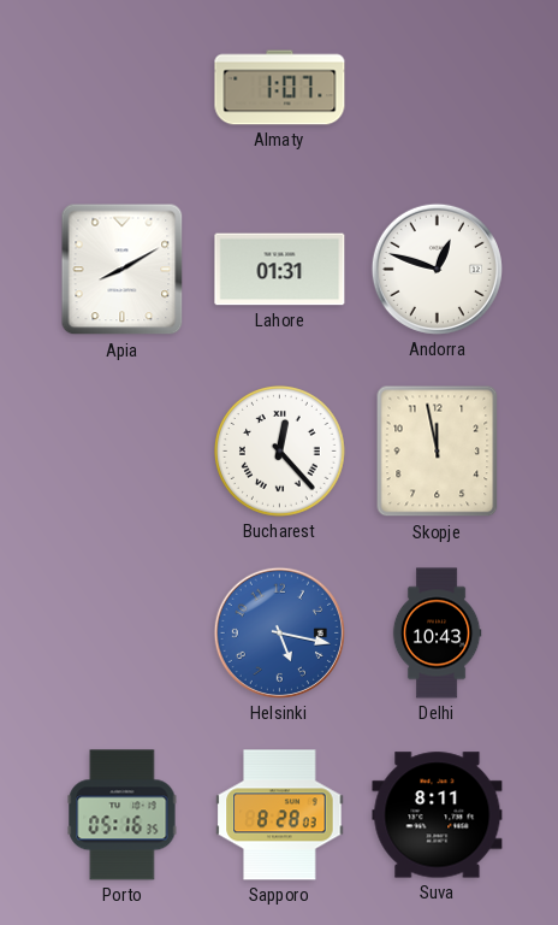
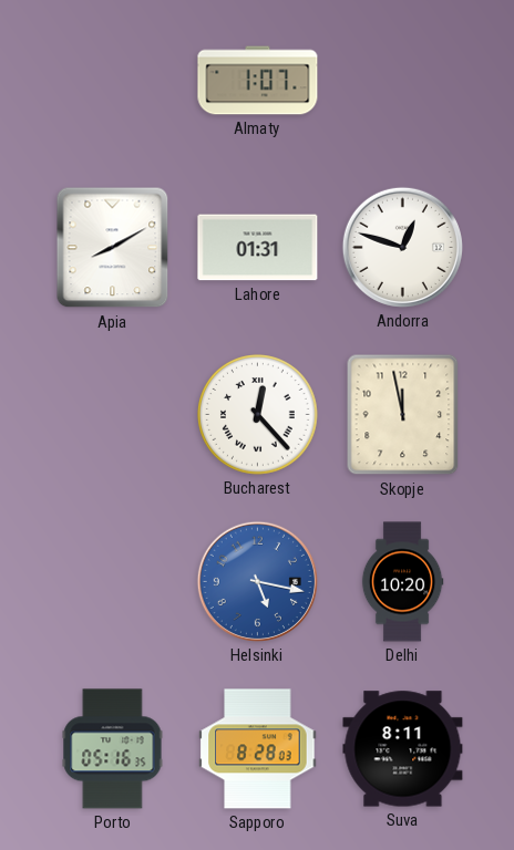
Delhi: 10:43 -> 10:20
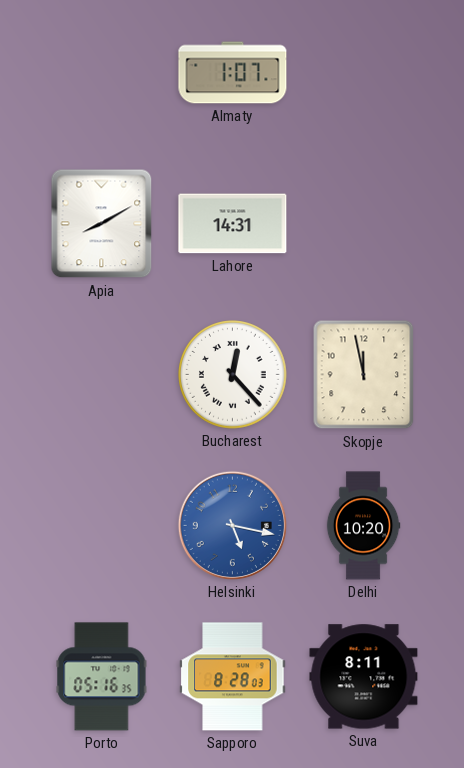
Lahore: 01:31 -> 14:31
Andorra: 12:48 -> none
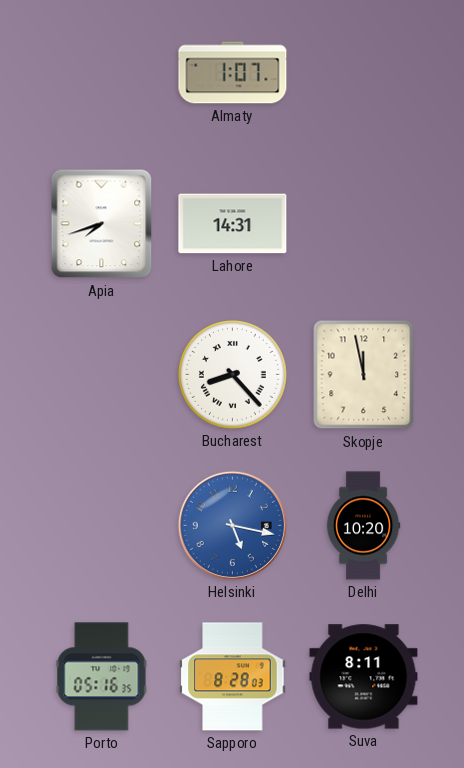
Apia: 8:10 -> 7:42
Bucharest: 12:23 -> 8:23
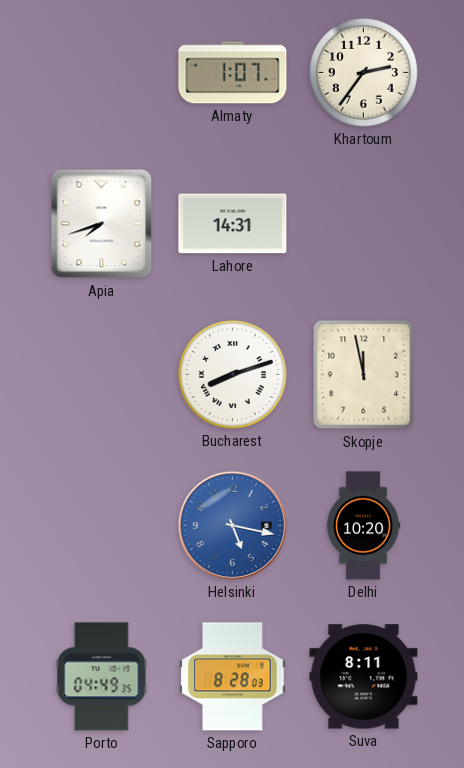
Khartoum: none -> 2:36
Bucharest: 8:23 -> 8:12
Porto: 05:16 -> 04:49
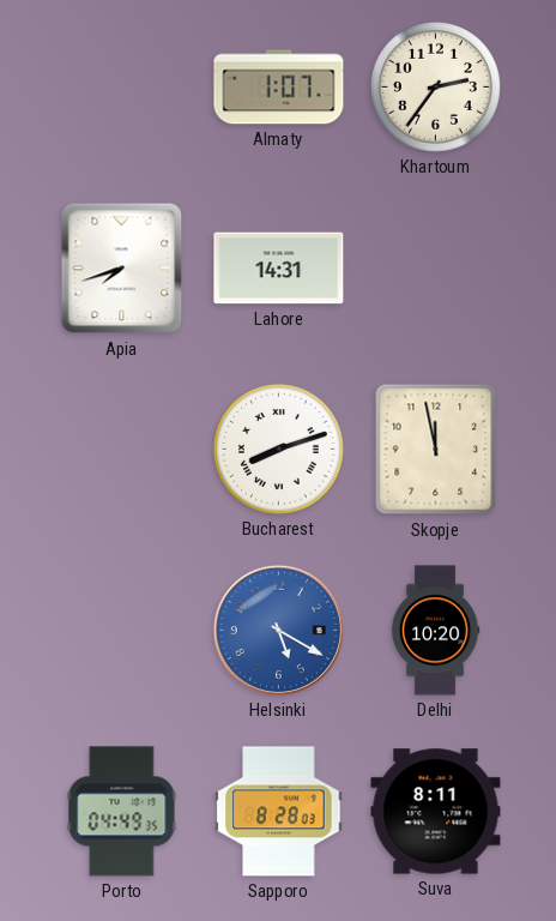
Helsinki: 5:17 -> 5:20
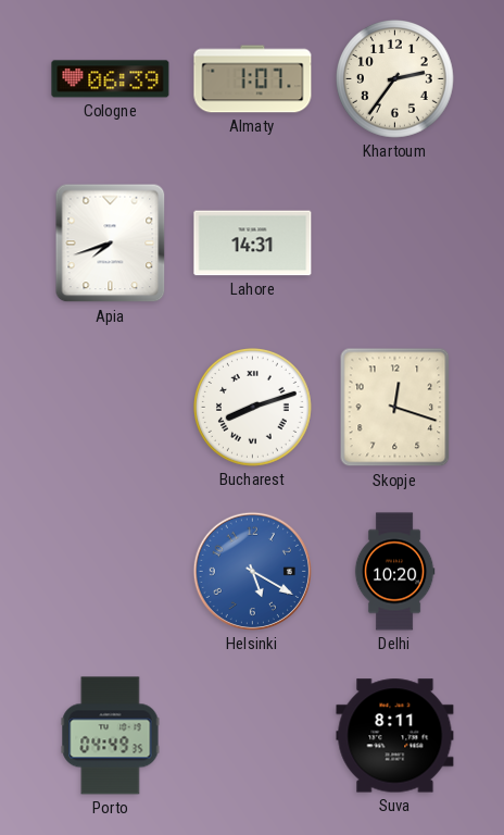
Cologne: none -> 06:39
Skopje: 11:58 -> 12:18
Sapporo: 8:28 -> none
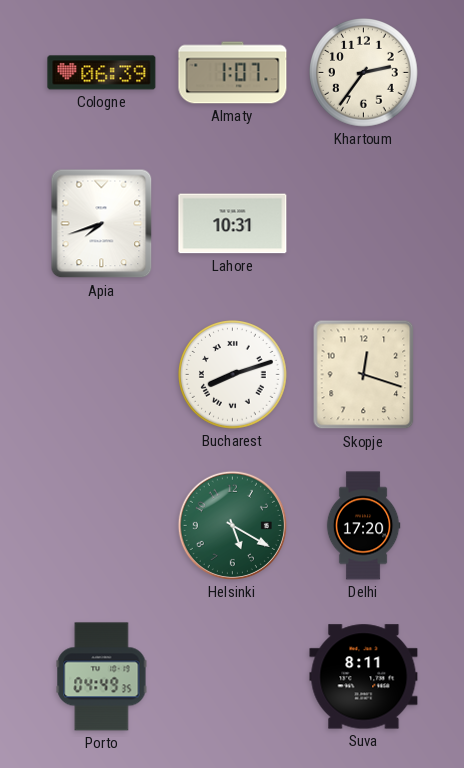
Lahore: 14:31 -> 10:31
Helsinki dial: blue -> green
Delhi: 10:20 -> 17:20
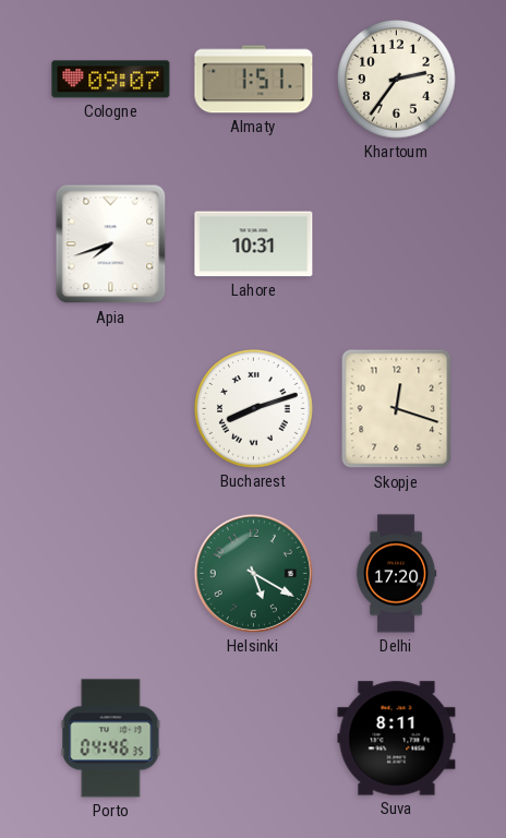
Cologne: 06:39 -> 09:07
Almaty: 1:07 -> 1:51
Porto: 04:49 -> 04:46
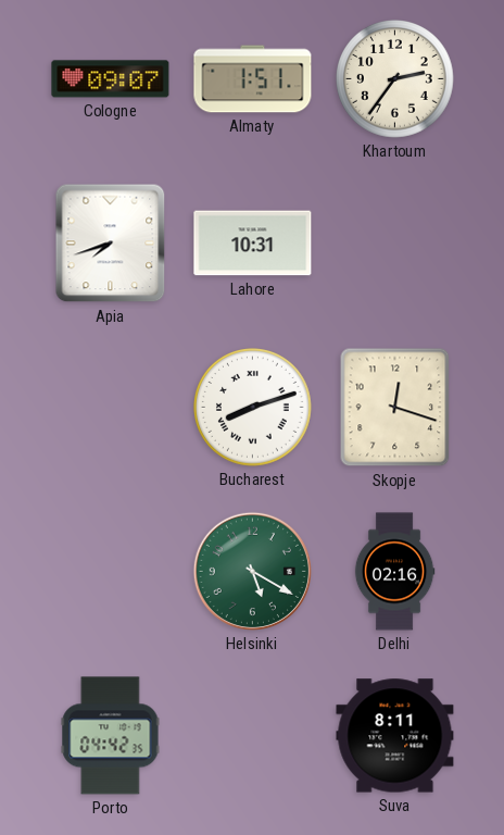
Delhi: 17:20 -> 02:16
Porto: 04:46 -> 04:42
